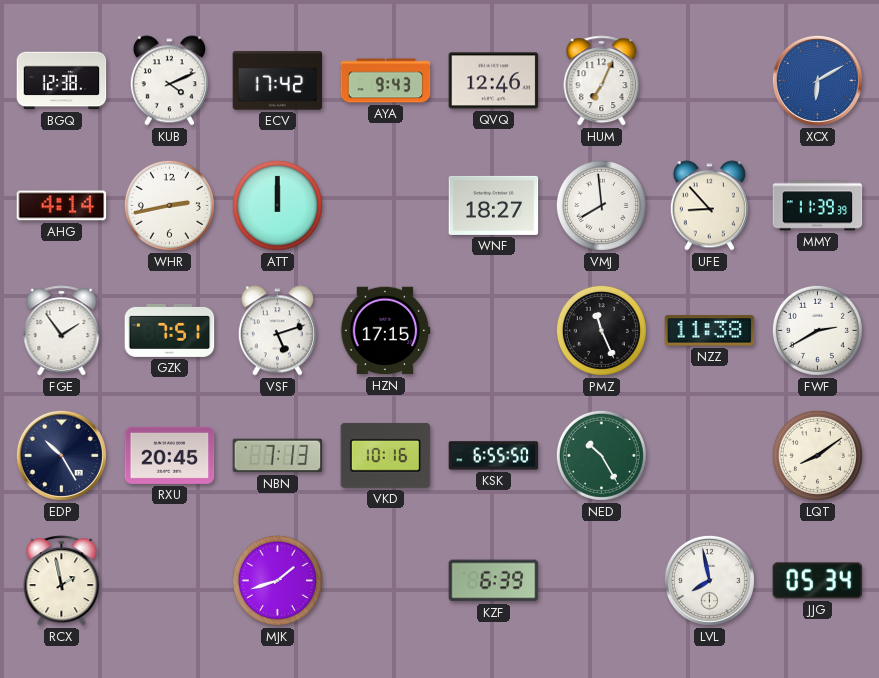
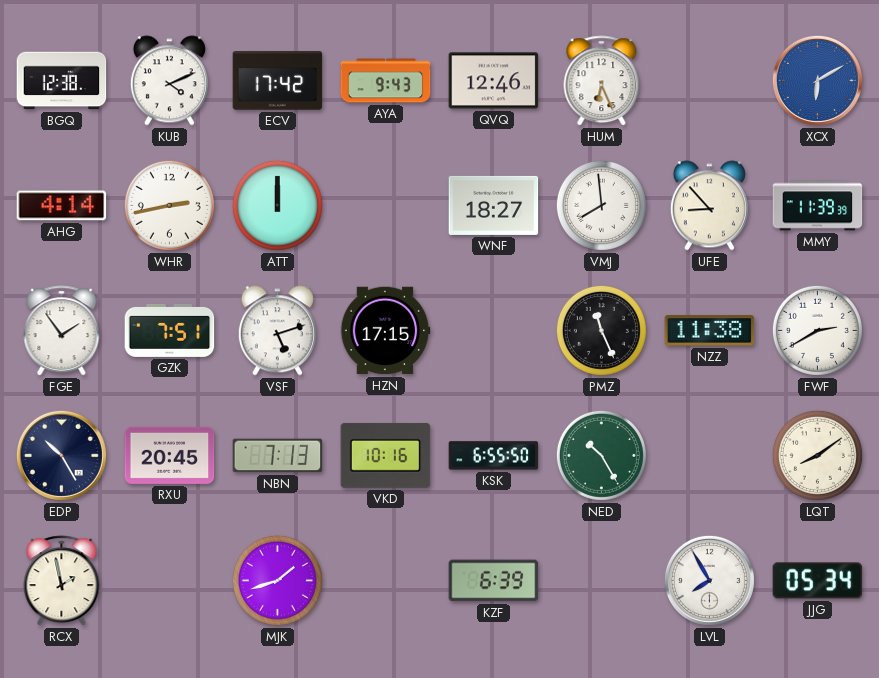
HUM: 7:04 -> 6:26
LVL: 7:58 -> 7:55
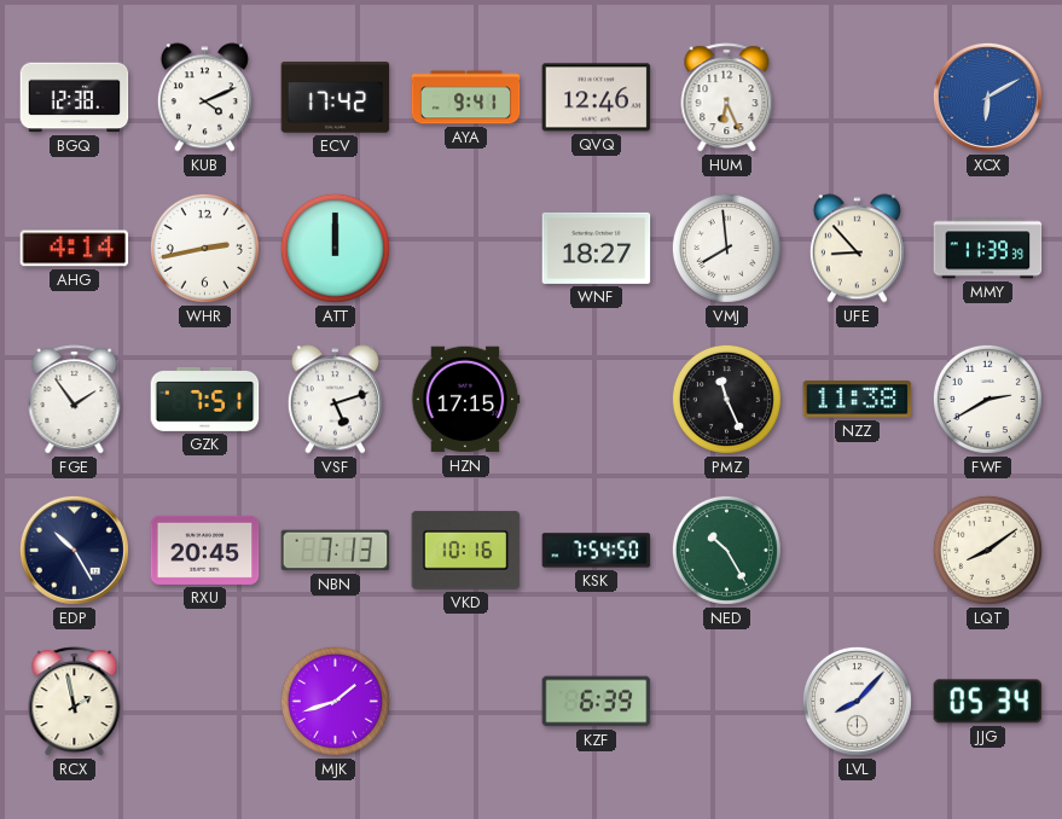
AYA: 9:43 -> 9:41
KSK: 6:55 -> 7:54
LVL: 7:55 -> 8:07
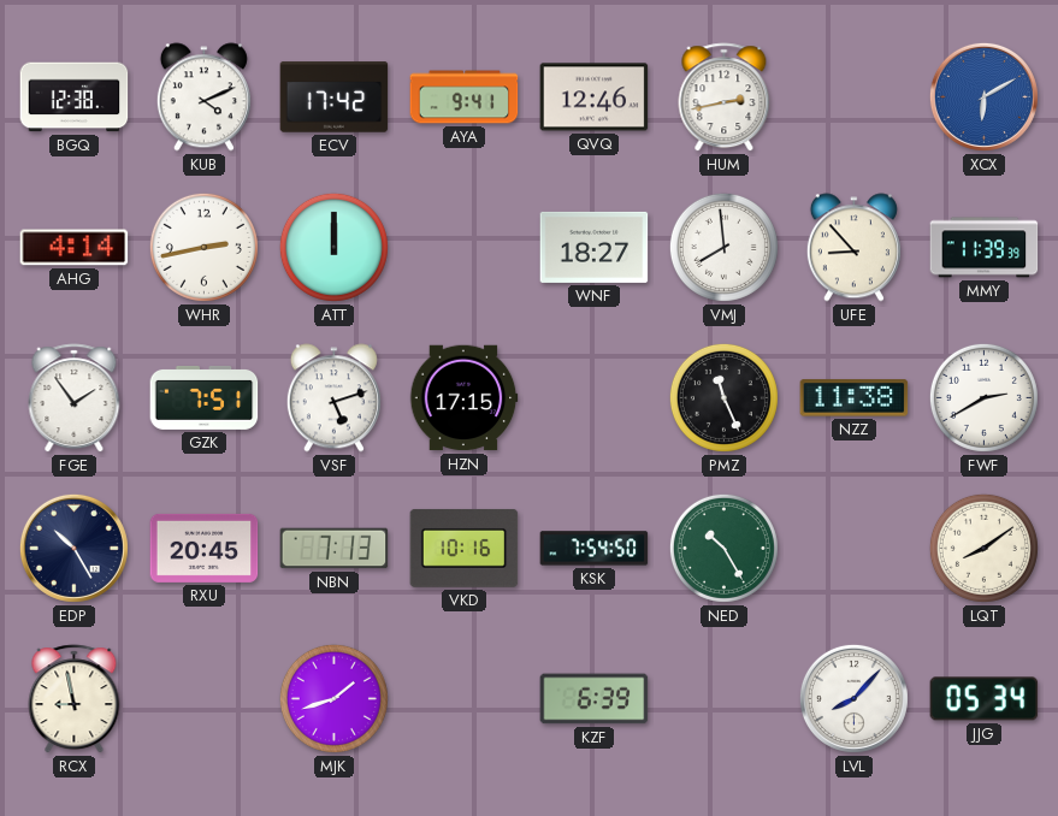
HUM: 6:26 -> 2:43
RCX: 1:58 -> 8:58
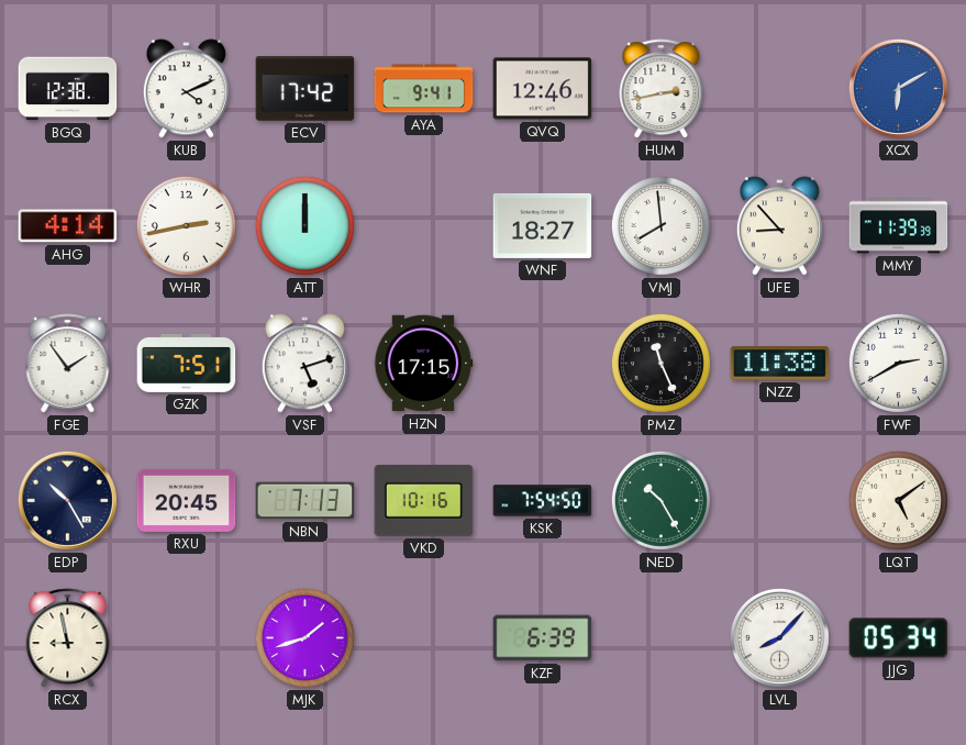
LQT: 8:09 -> 5:09
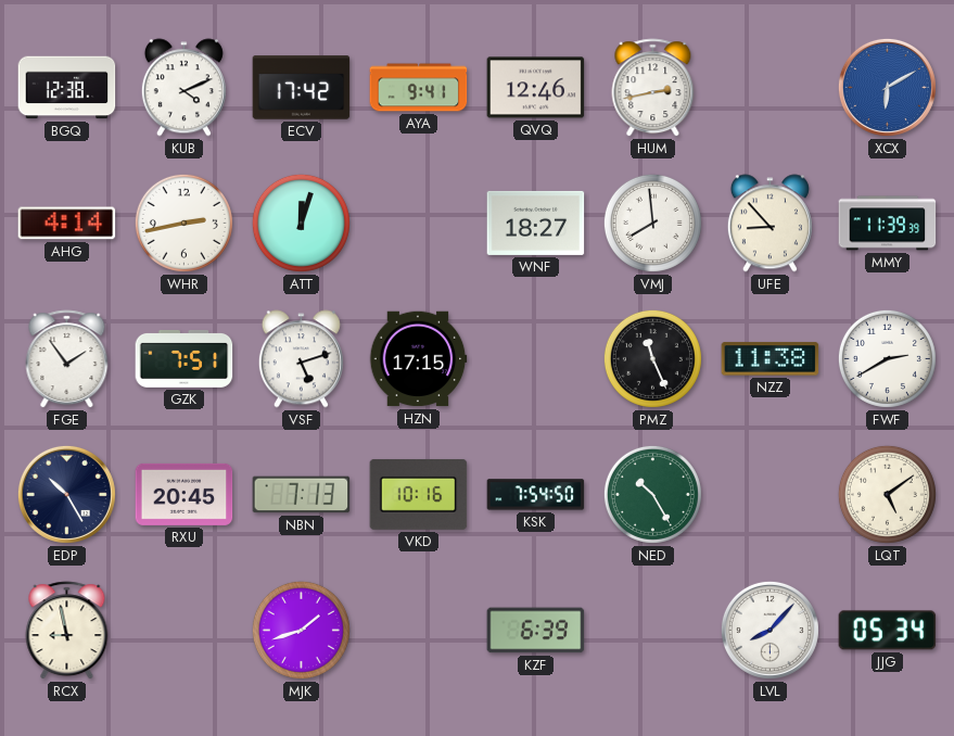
ATT: 12:00 -> 12:03
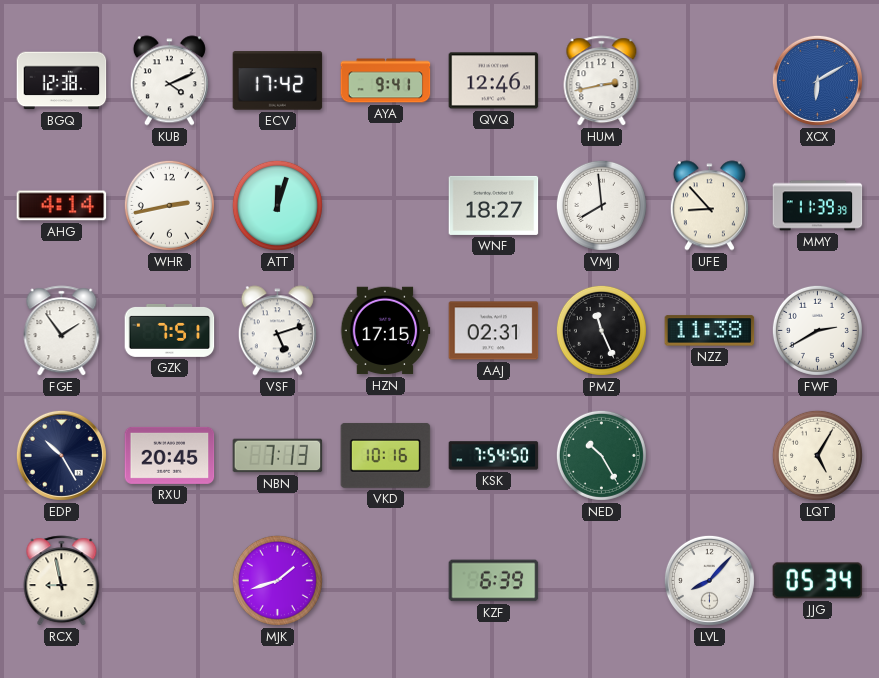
AAJ: none -> 02:31
LQT: 5:09 -> 5:05
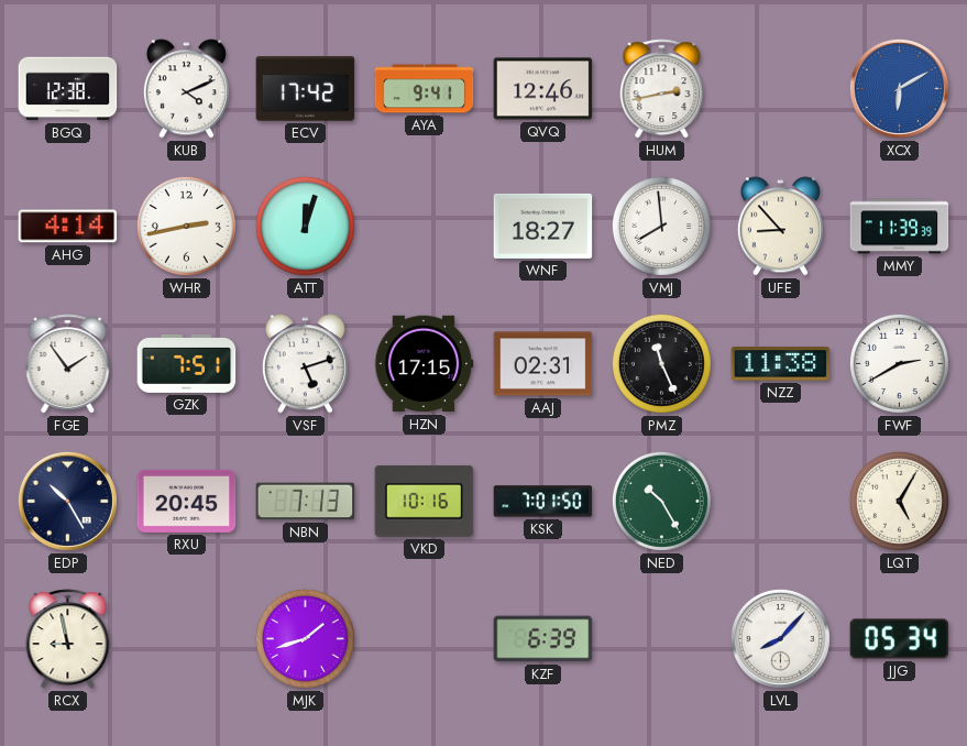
KSK: 7:54 -> 7:01
